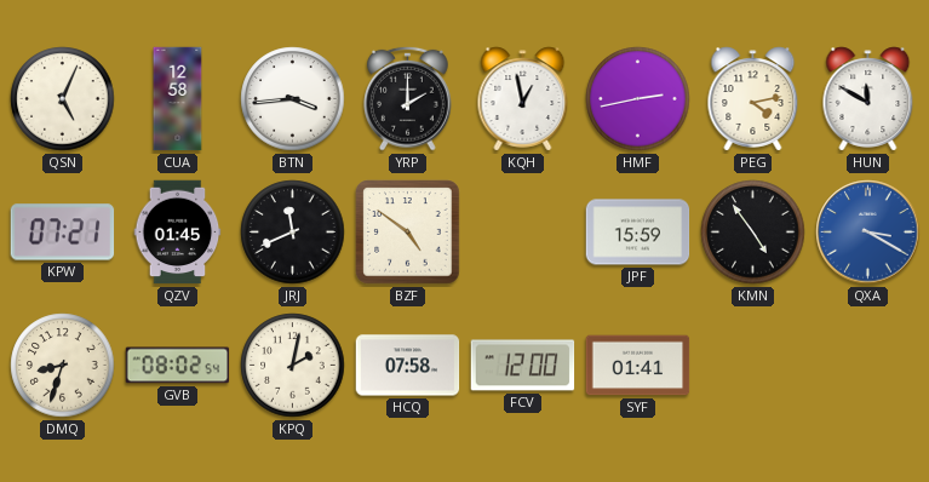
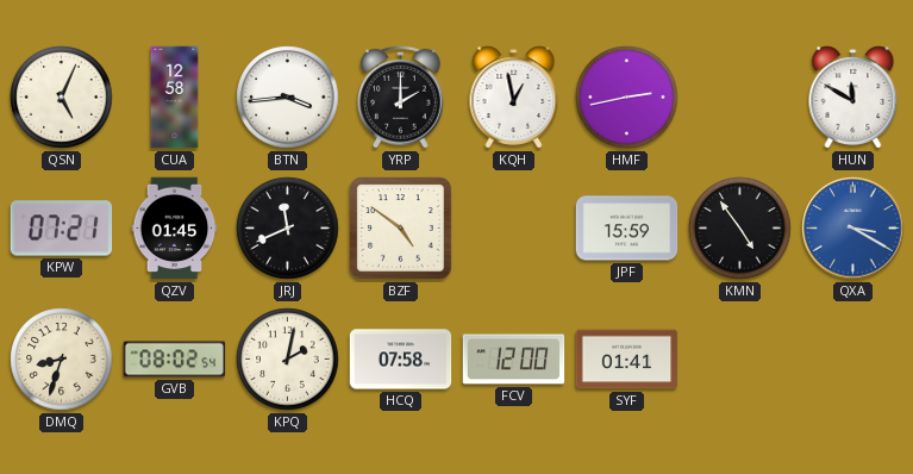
PEG: 4:13 -> none
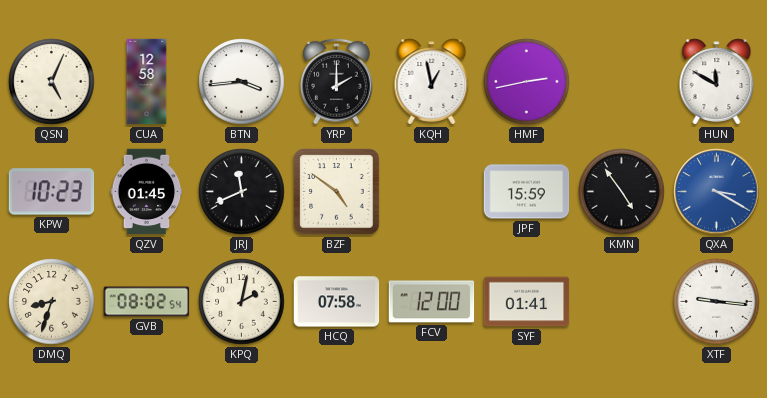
KPW: 07:21 -> 10:23
XTF: none -> 9:16
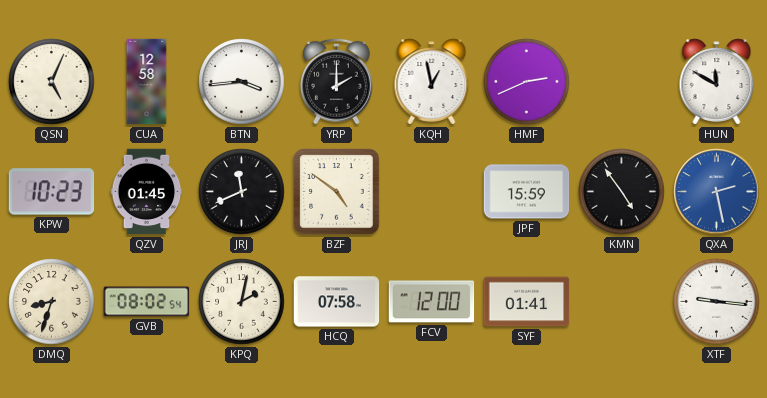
HMF: 2:43 -> 2:41
QXA: 3:20 -> 2:28
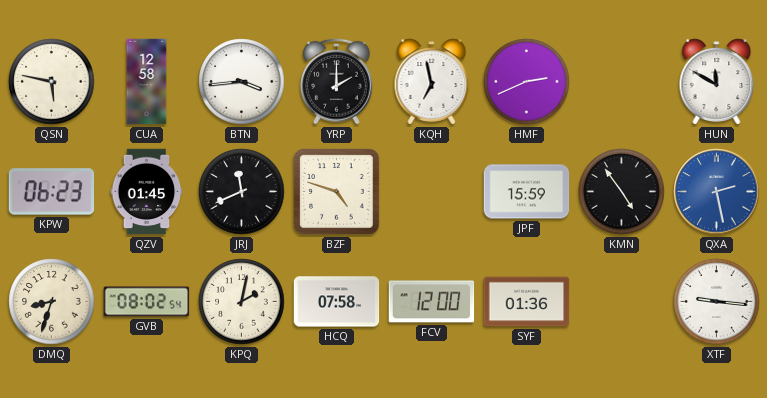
QSN: 5:04 -> 5:47
KQH: 12:58 -> 6:58
KPW: 10:23 -> 06:23
BZF: 4:51 -> 4:48
SYF: 01:41 -> 01:36
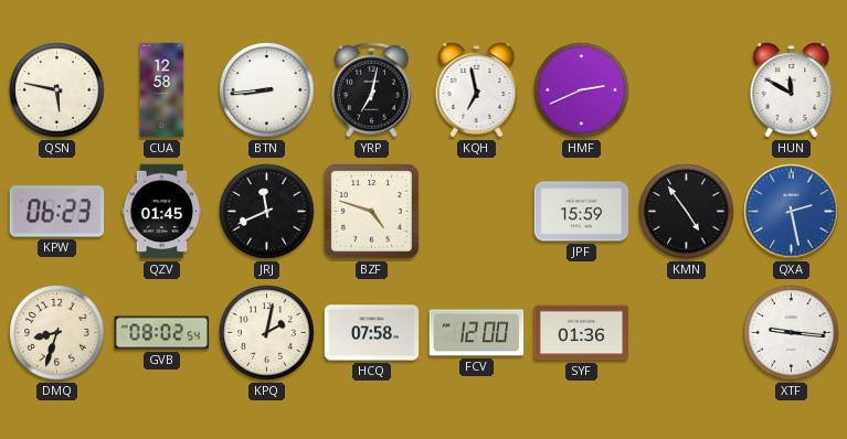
BTN: 3:44 -> 8:44
YRP: 2:00 -> 7:02
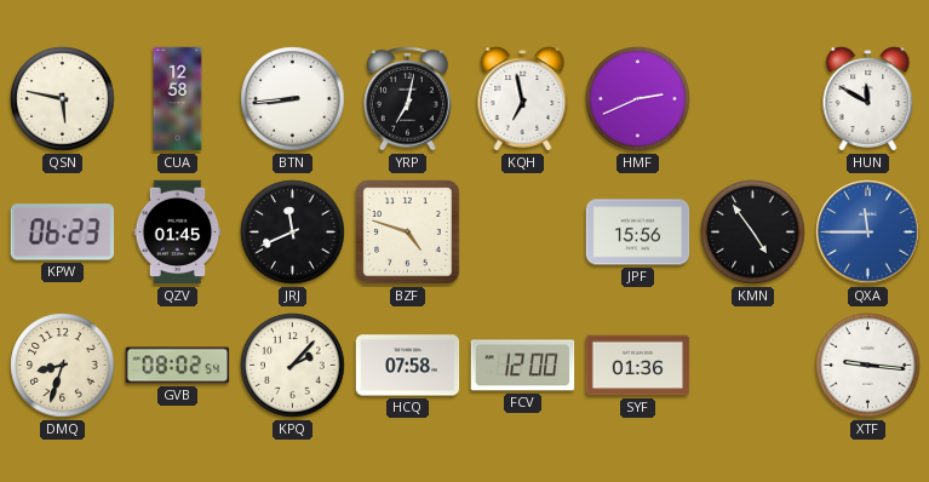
JPF: 15:59 -> 15:56
QXA: 2:28 -> 11:45
KPQ: 2:02 -> 2:07
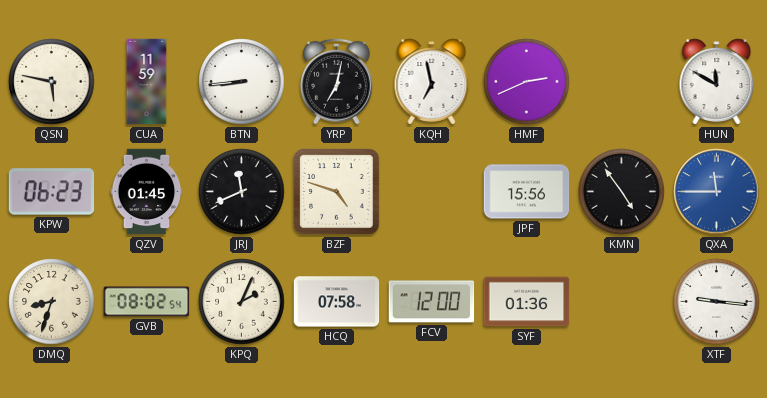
CUA: 12:58 -> 11:59
KPQ: 2:07 -> 2:04
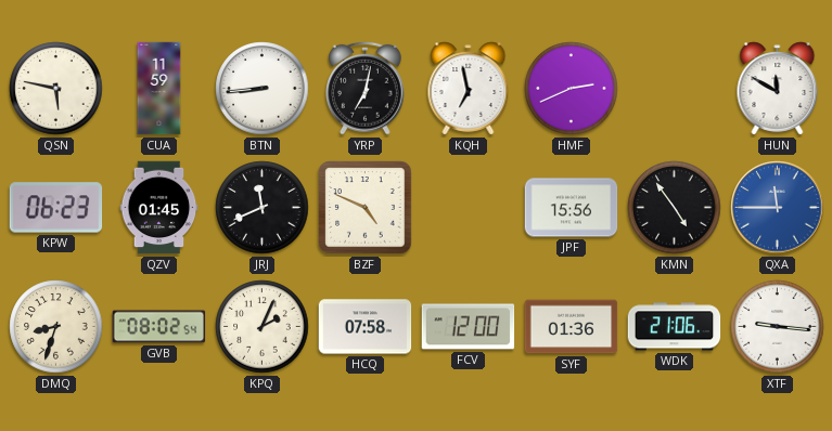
BZF: 4:48 -> 4:49
WDK: none -> 21:06
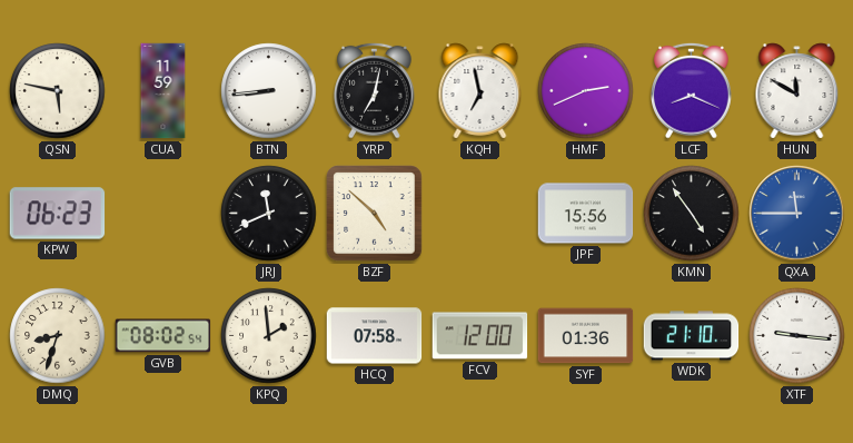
LCF: none -> 8:19
QZV: 01:45 -> none
BZF: 4:49 -> 4:52
KPQ: 2:04 -> 1:59
WDK: 21:06 -> 21:10
